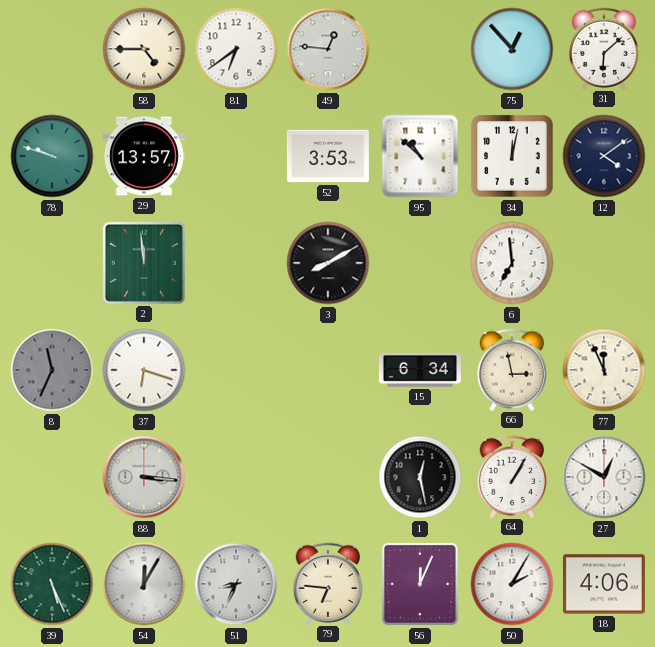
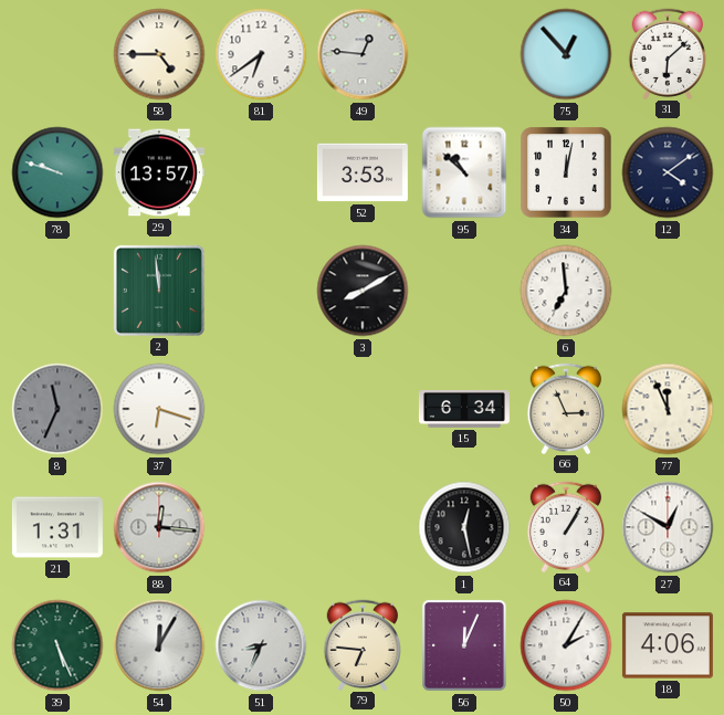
66: 2:58 -> 2:56
21: none -> 1:31
88: 3:16 -> 12:16
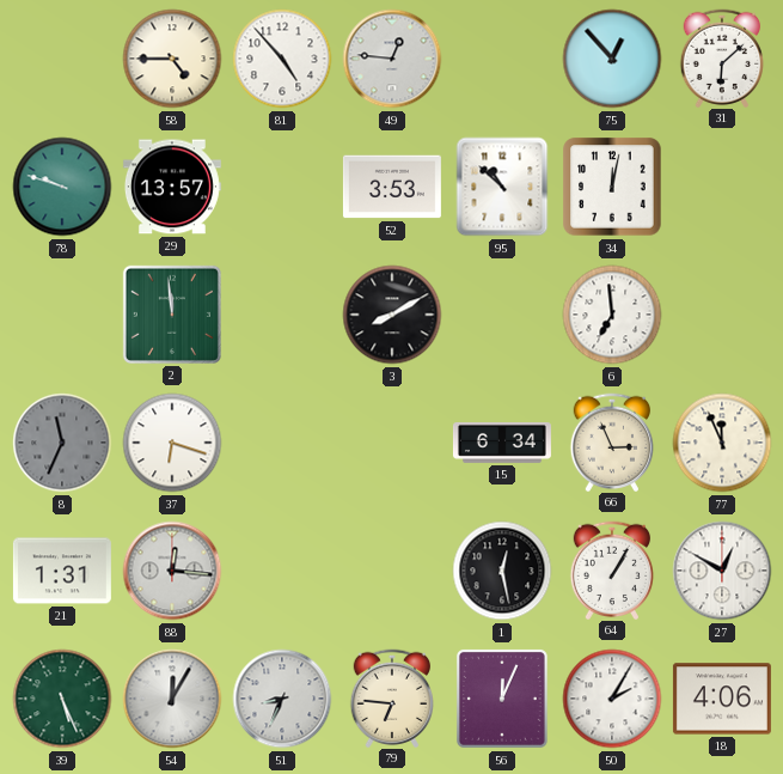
81: 6:39 -> 4:53
12: 4:09 -> none
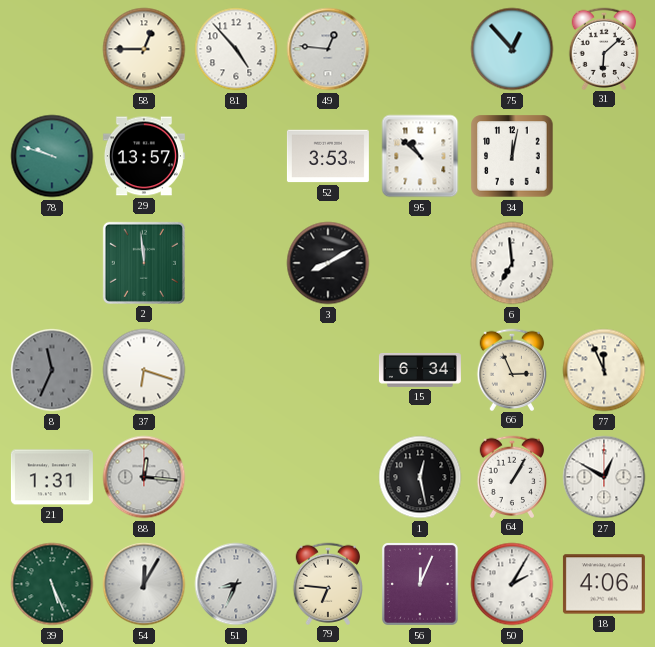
58: 4:45 -> 12:45
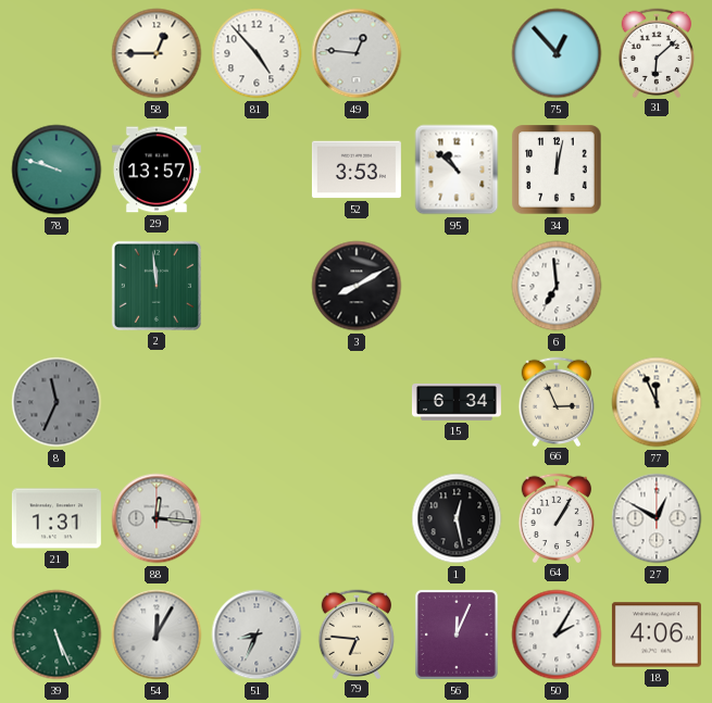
37: 6:18 -> none
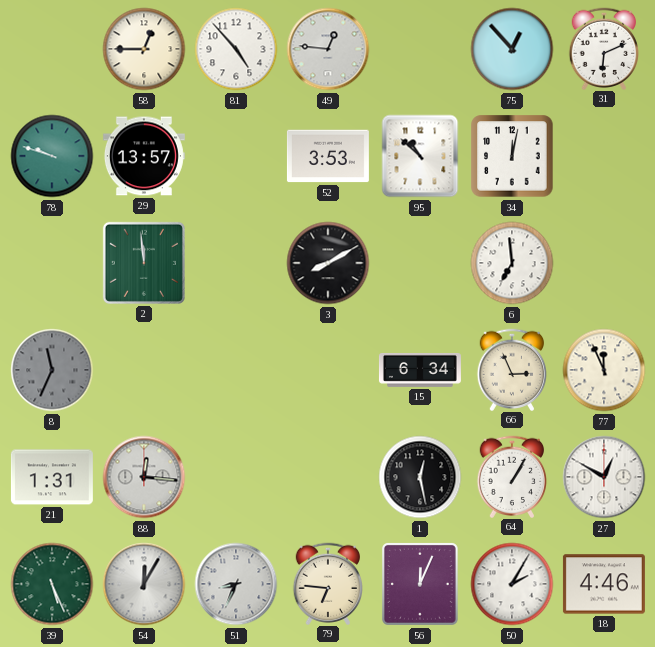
31: 6:08 -> 6:11
18: 4:06 -> 4:46
